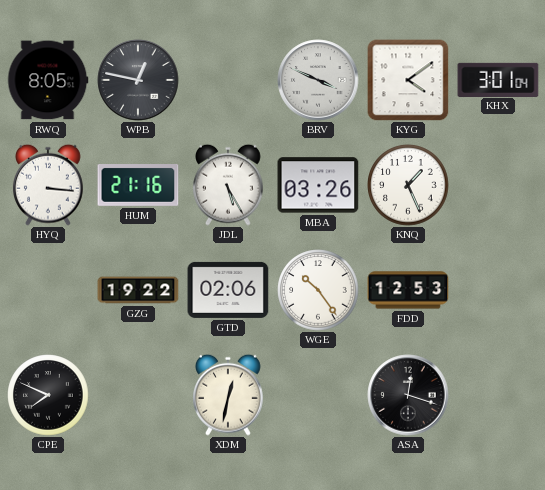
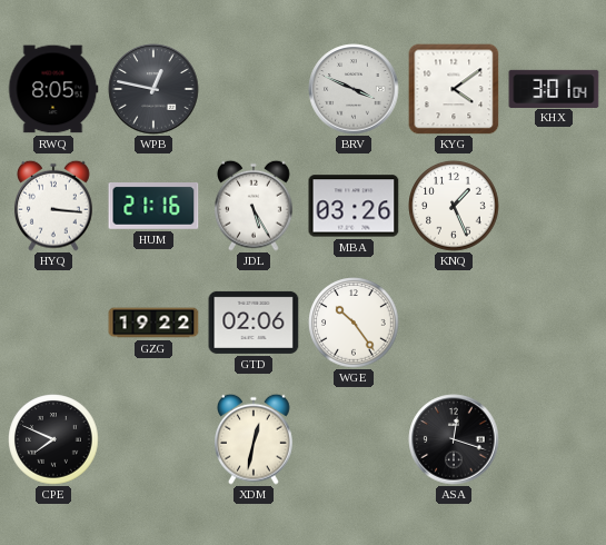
FDD: 12:53 -> none
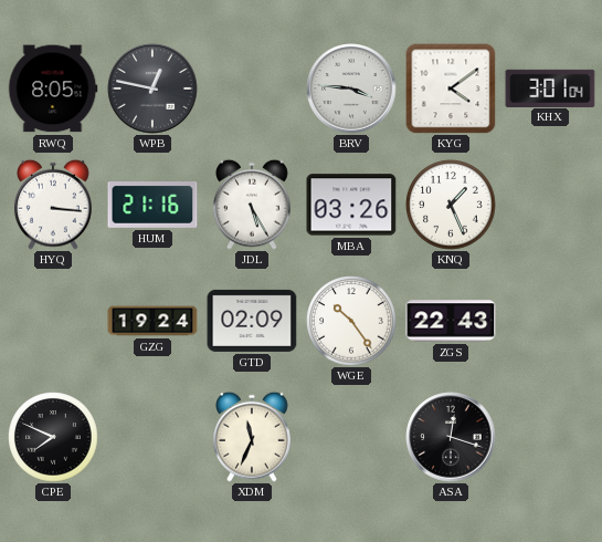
BRV: 3:49 -> 3:46
GZG: 19:22 -> 19:24
GTD: 02:06 -> 02:09
ZGS: none -> 22:43
XDM: 12:32 -> 11:34
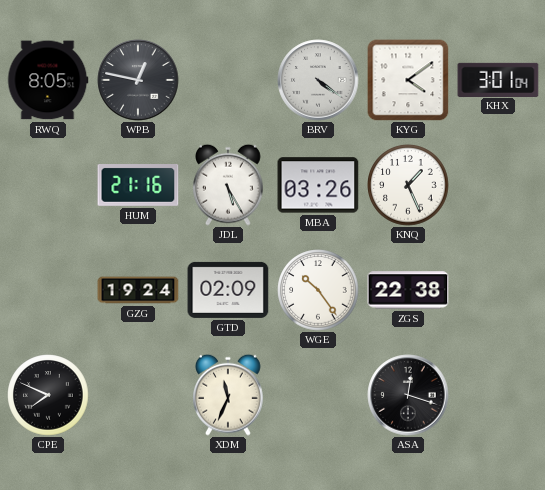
BRV: 3:46 -> 4:21
HYQ: 3:16 -> none
ZGS: 22:43 -> 22:38
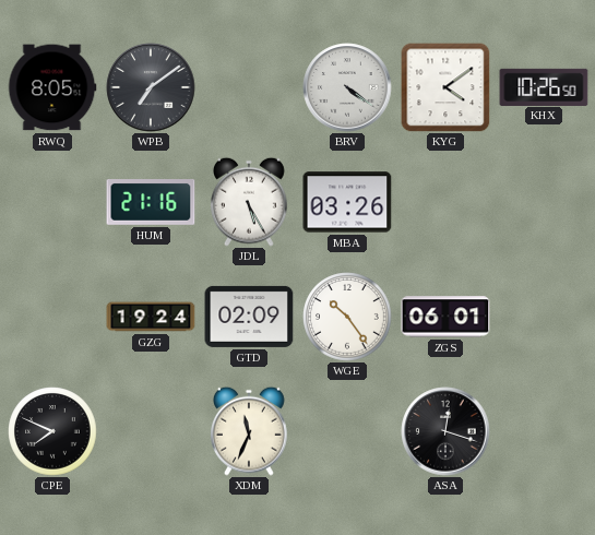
WPB: 12:47 -> 7:09
KHX: 3:01 -> 10:26
KNQ: 1:26 -> none
ZGS: 22:38 -> 06:01
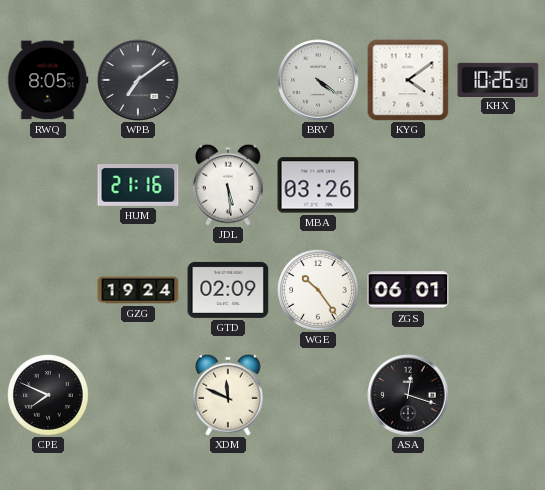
JDL: 5:25 -> 5:29
XDM: 11:34 -> 11:49
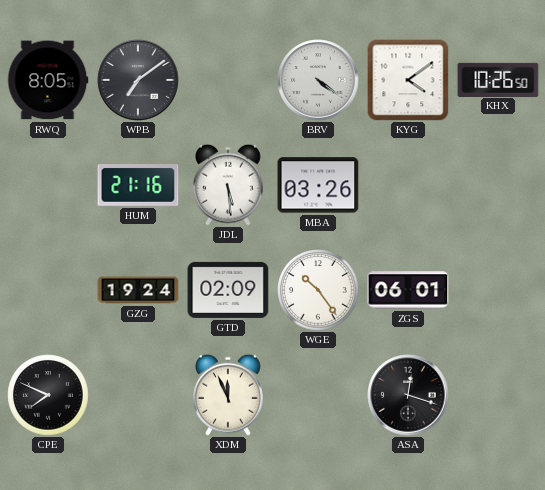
XDM: 11:49 -> 11:56
